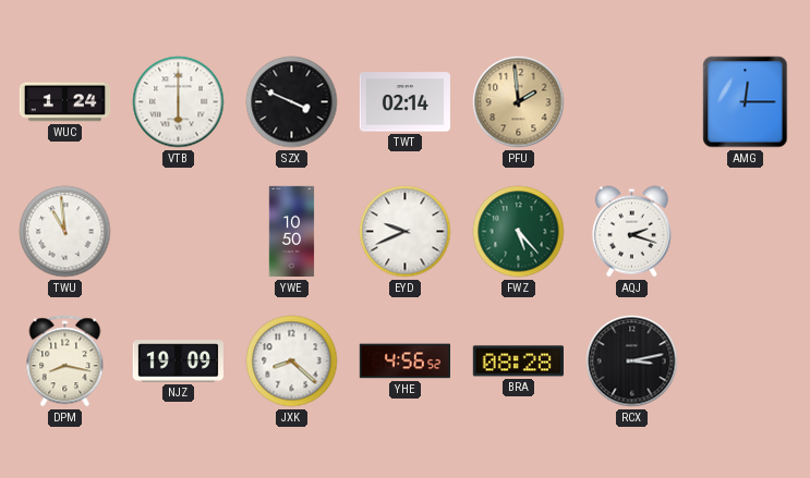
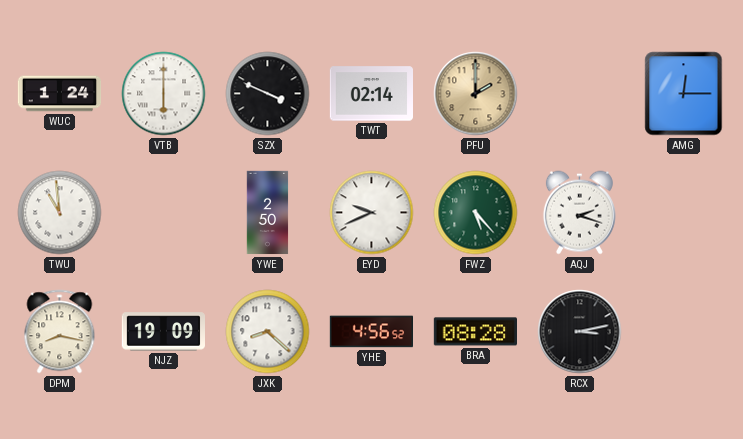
PFU: 1:59 -> 2:00
YWE: 10:50 -> 2:50
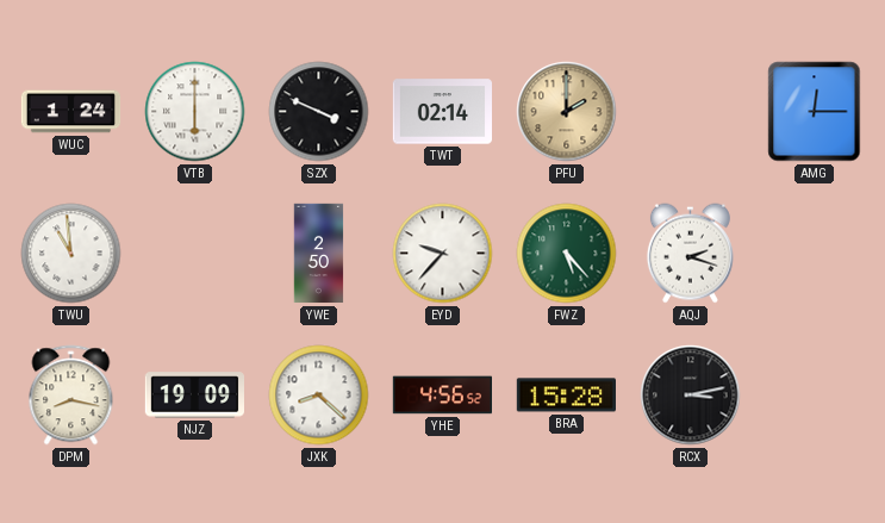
EYD: 9:41 -> 9:37
BRA: 08:28 -> 15:28
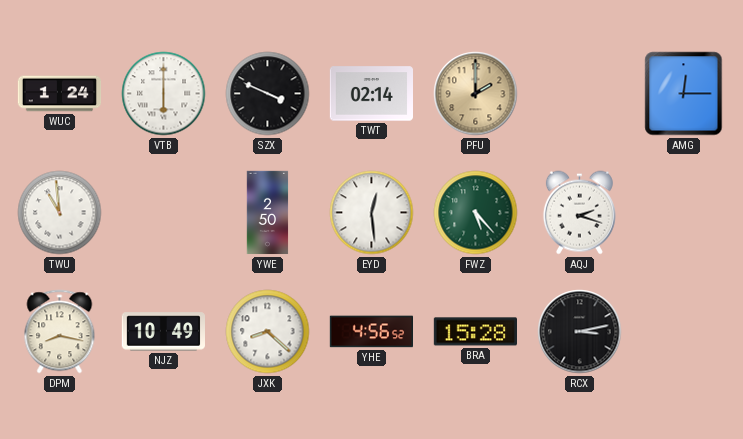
EYD: 9:37 -> 12:29
NJZ: 19:09 -> 10:49
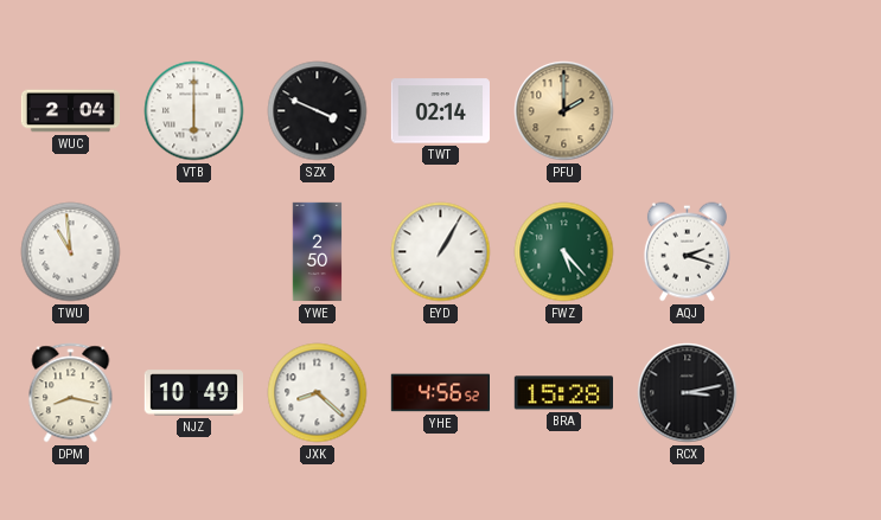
WUC: 1:24 -> 2:04
AMG: 12:15 -> none
EYD: 12:29 -> 1:05
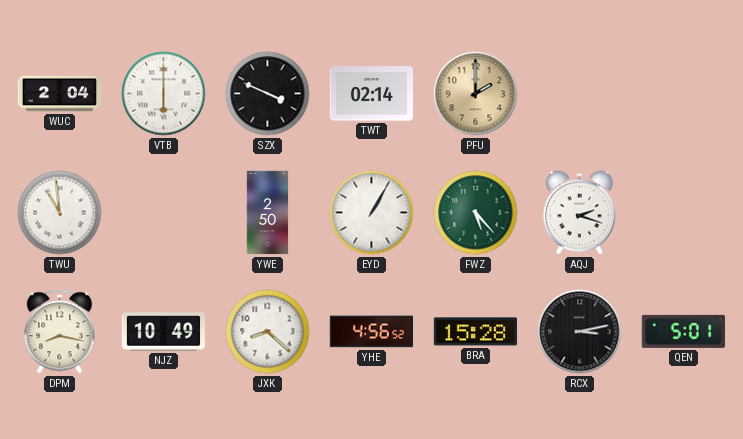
QEN: none -> 5:01
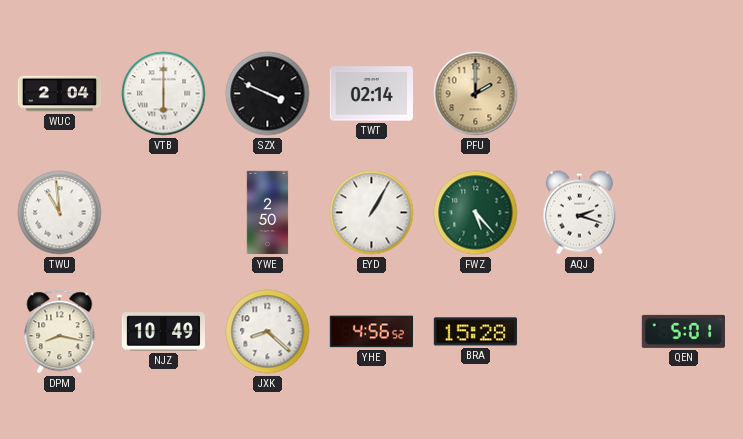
RCX: 3:13 -> none
